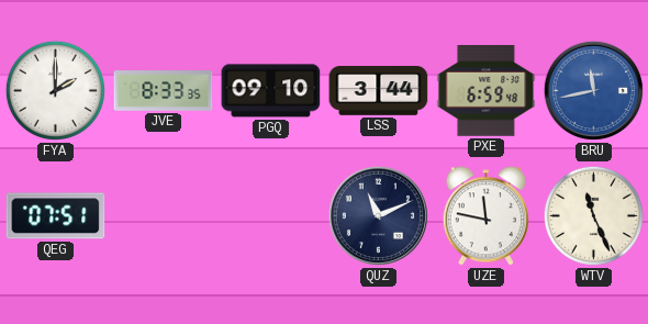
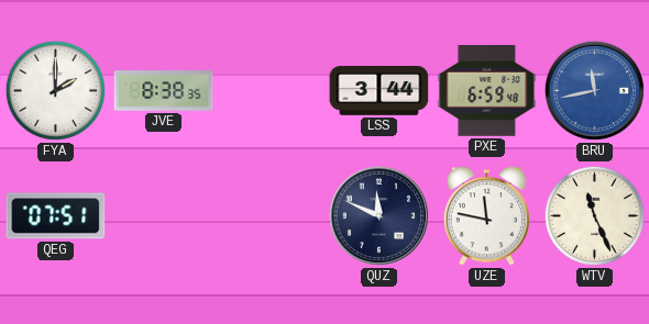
JVE: 8:33 -> 8:38
PGQ: 09:10 -> none
QUZ: 11:11 -> 11:49
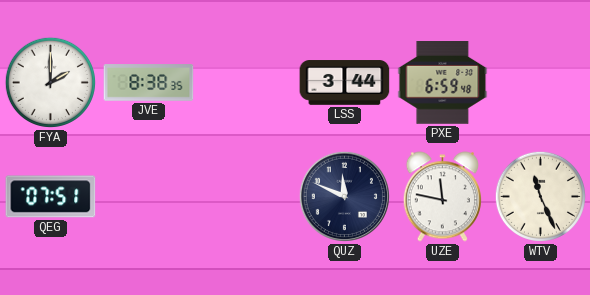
BRU: 11:43 -> none
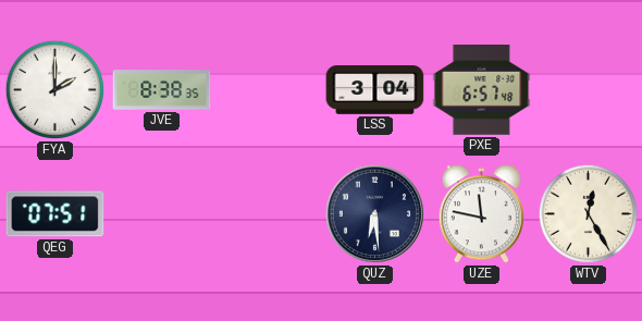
LSS: 3:44 -> 3:04
PXE: 6:59 -> 6:57
QUZ: 11:49 -> 6:29
WTV: 11:26 -> 12:25
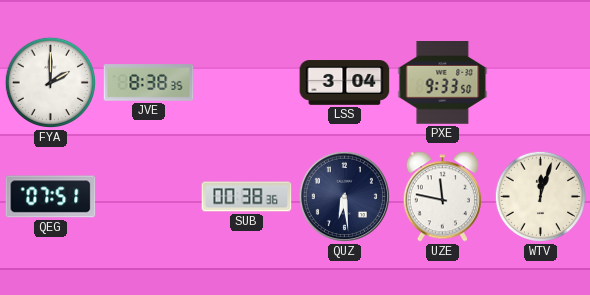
PXE: 6:57 -> 9:33
SUB: none -> 00:38
WTV: 12:25 -> 12:03
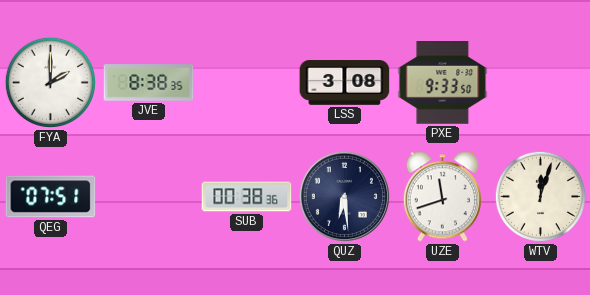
LSS: 3:04 -> 3:08
UZE: 11:47 -> 11:42
